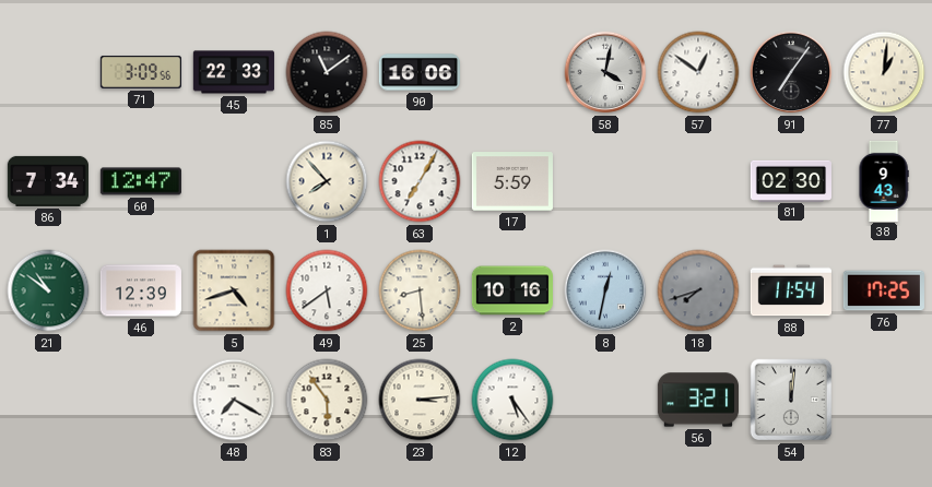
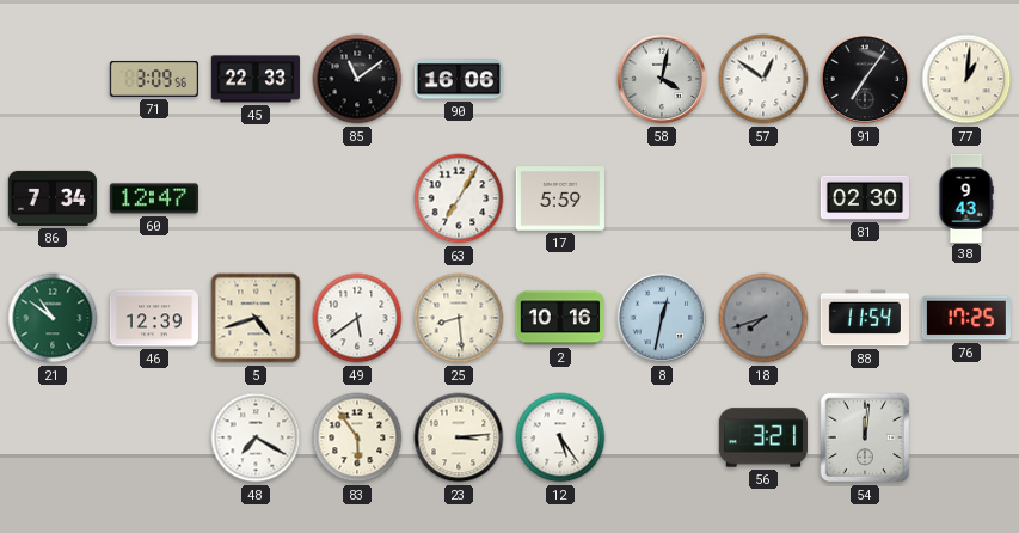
1: 7:53 -> none
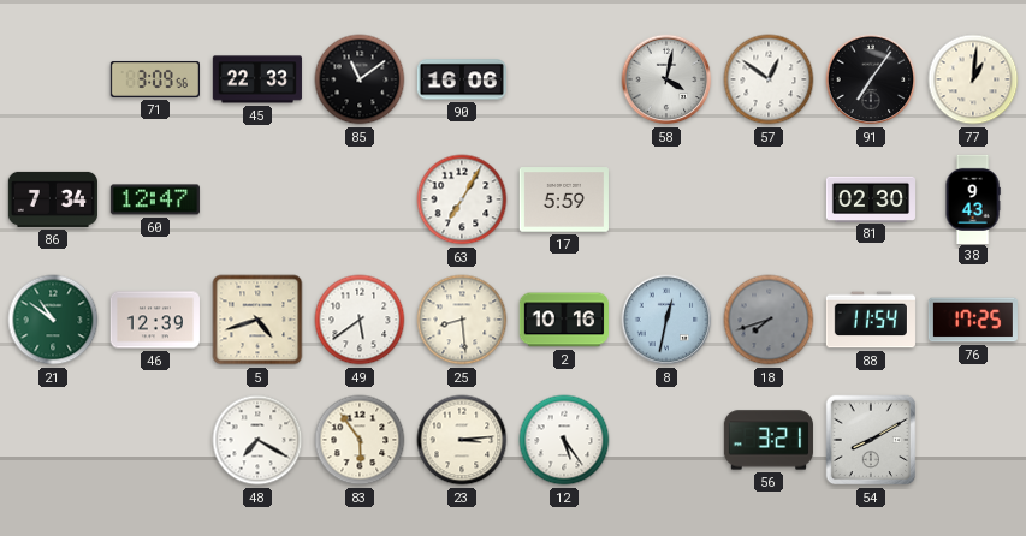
54: 12:01 -> 8:10
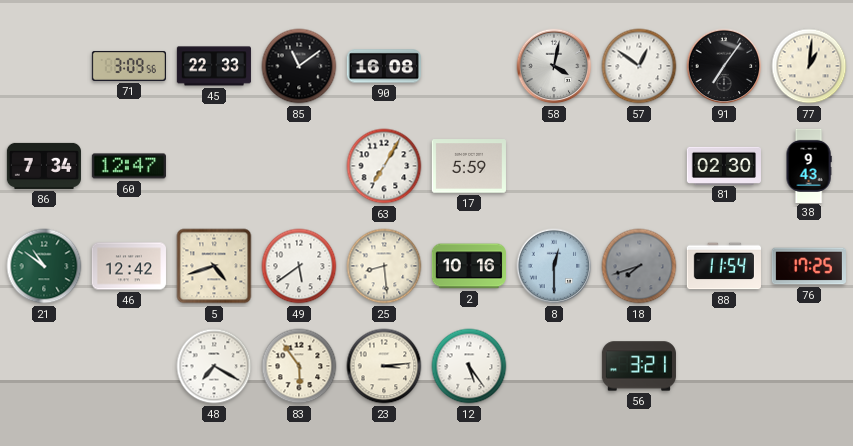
90: 16:06 -> 16:08
46: 12:39 -> 12:42
8: 12:32 -> 12:30
54: 8:10 -> none
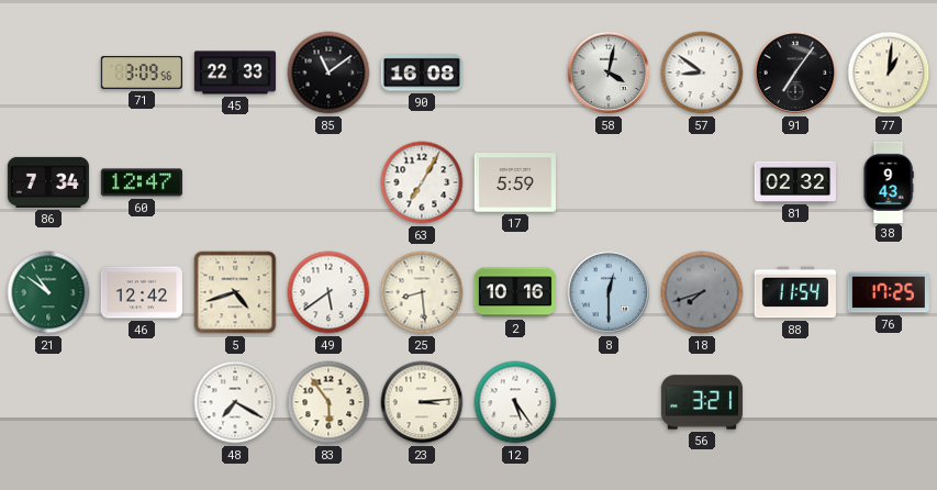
57: 12:51 -> 8:51
81: 02:30 -> 02:32
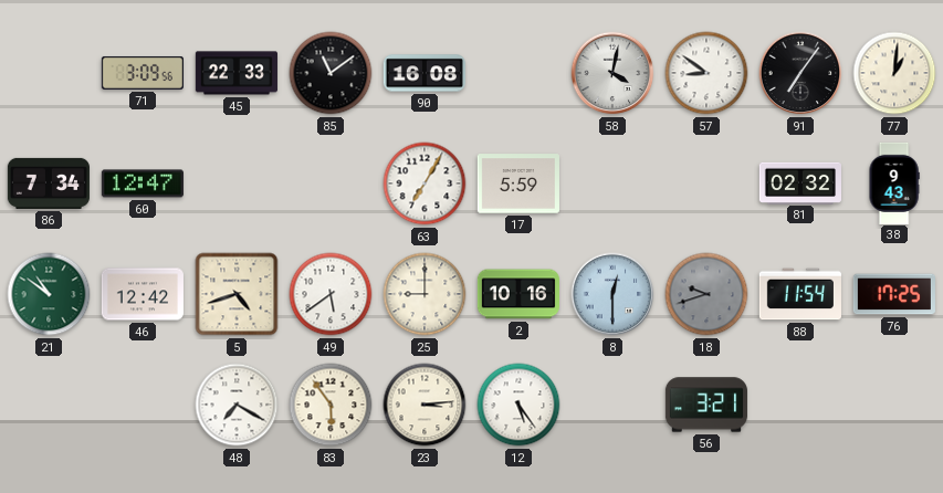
25: 8:29 -> 9:00
18: 7:42 -> 9:42
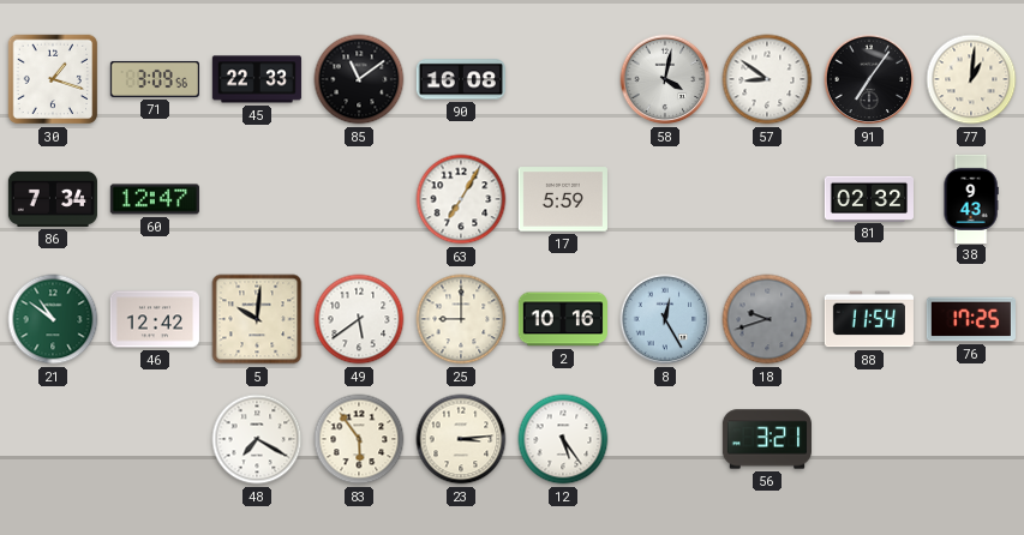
30: none -> 1:18
5: 4:42 -> 10:01
8: 12:30 -> 12:25
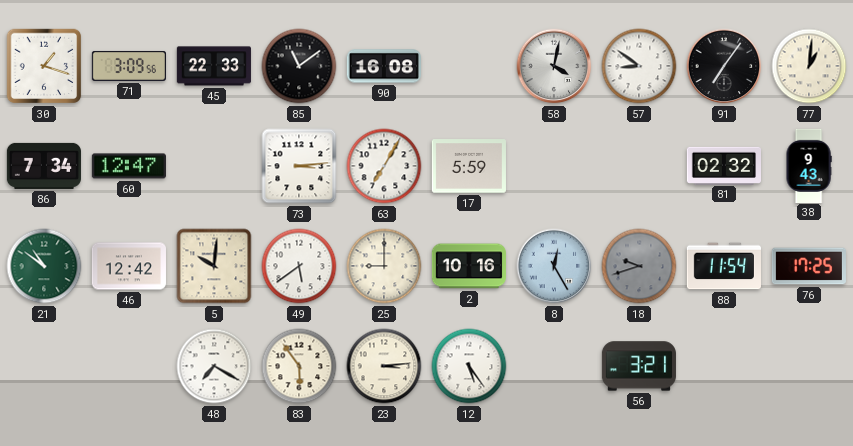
73: none -> 3:14
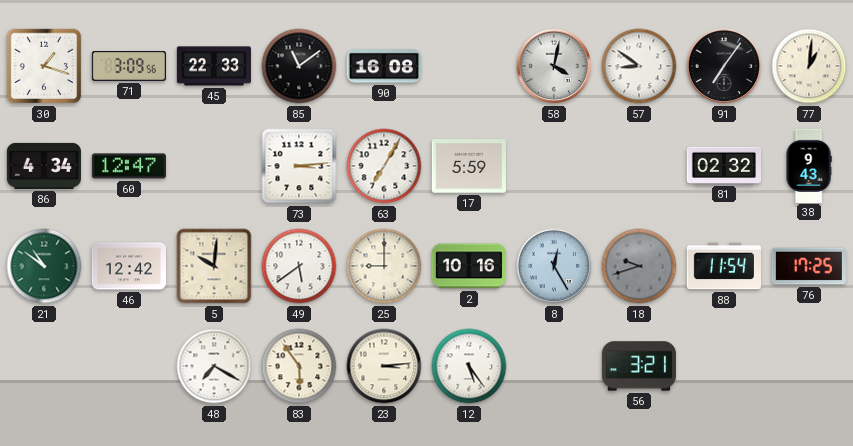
86: 7:34 -> 4:34
